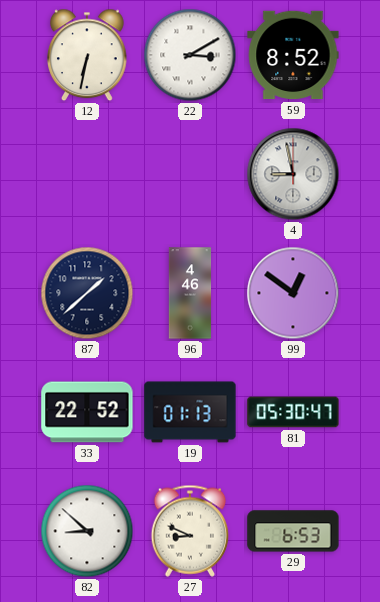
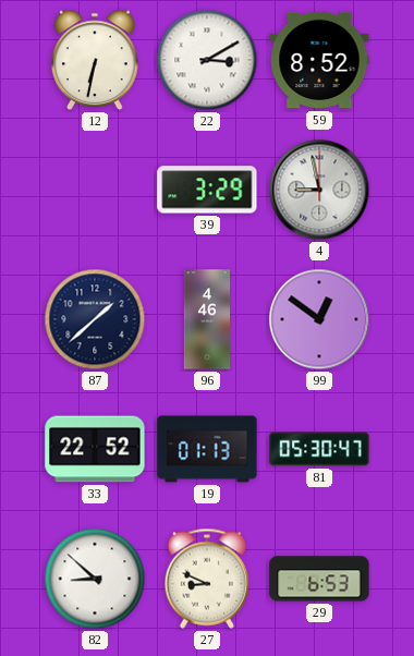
39: none -> 3:29
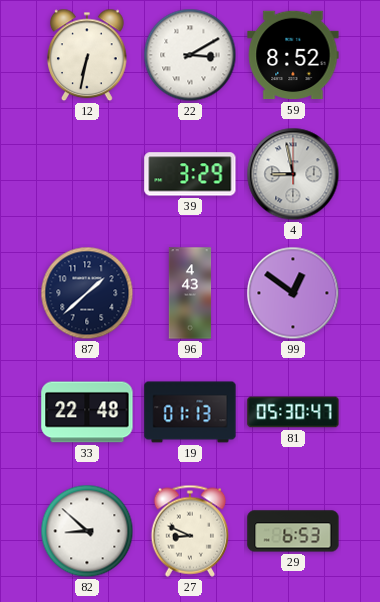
96: 4:46 -> 4:43
33: 22:52 -> 22:48
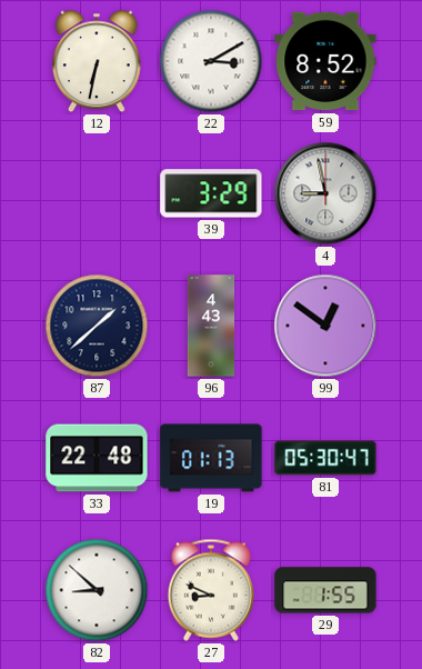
29: 6:53 -> 1:55
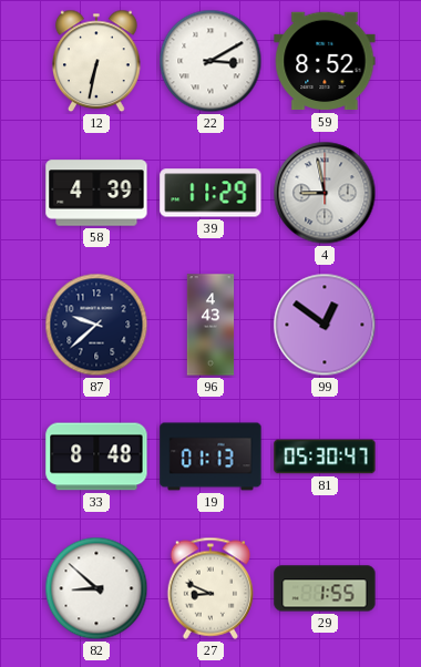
58: none -> 4:39
39: 3:29 -> 11:29
87: 1:38 -> 9:38
33: 22:48 -> 8:48
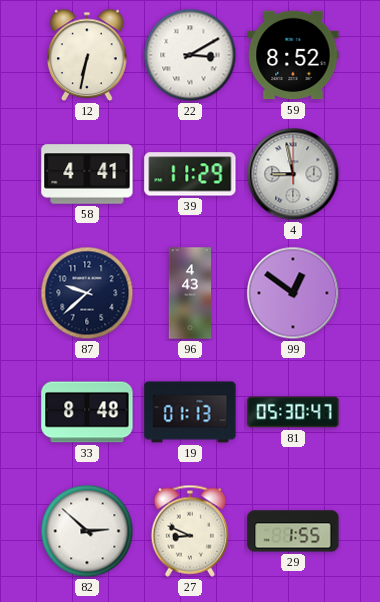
58: 4:39 -> 4:41
82: 8:52 -> 2:52
